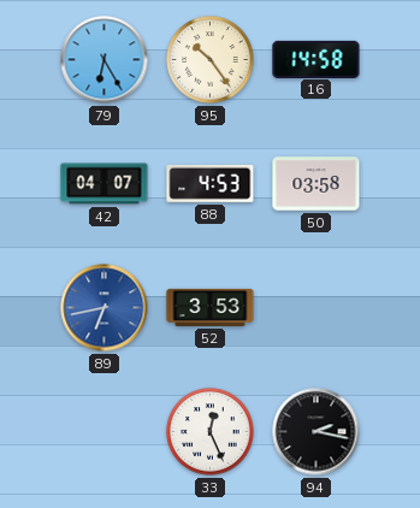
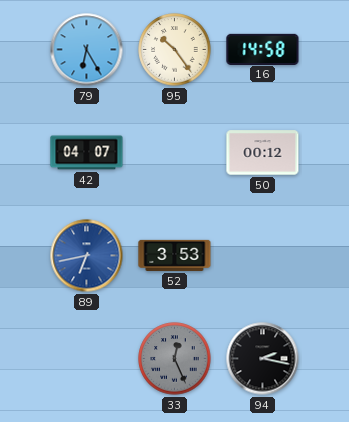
88: 4:53 -> none
50: 03:58 -> 00:12
33 dial: white -> grey
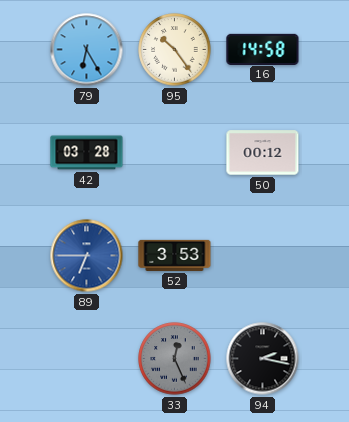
42: 04:07 -> 03:28
89: 6:43 -> 6:45
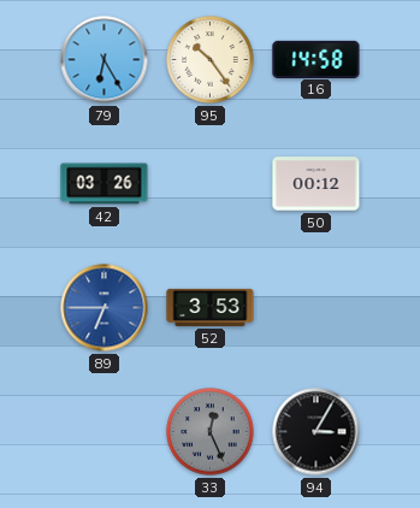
42: 03:28 -> 03:26
94: 2:17 -> 3:05
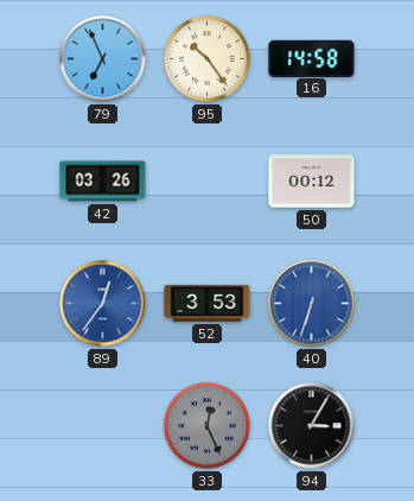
79: 6:25 -> 6:56
89: 6:45 -> 12:36
40: none -> 6:33
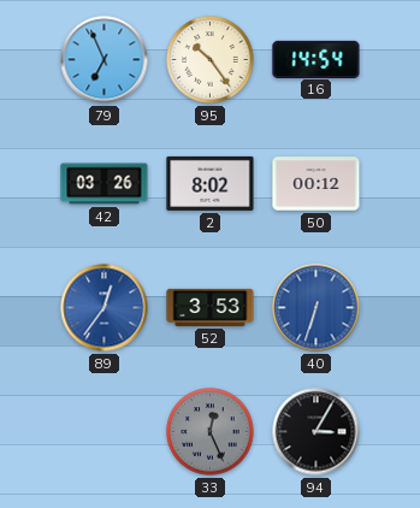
16: 14:58 -> 14:54
2: none -> 8:02
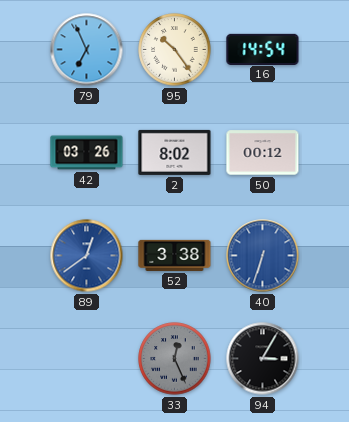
89: 12:36 -> 12:39
52: 3:53 -> 3:38
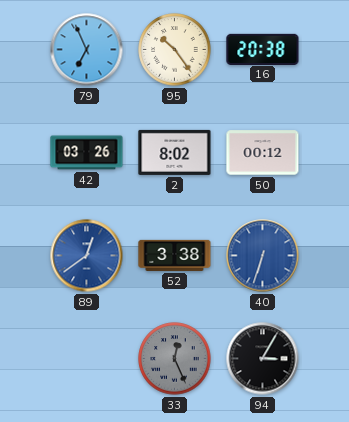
16: 14:54 -> 20:38
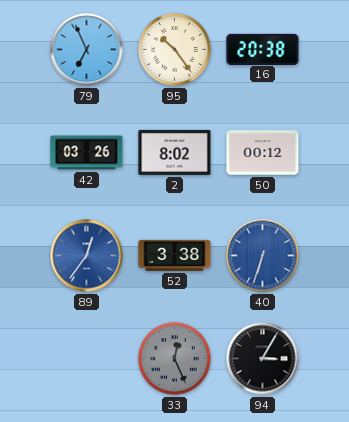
89: 12:39 -> 12:36
